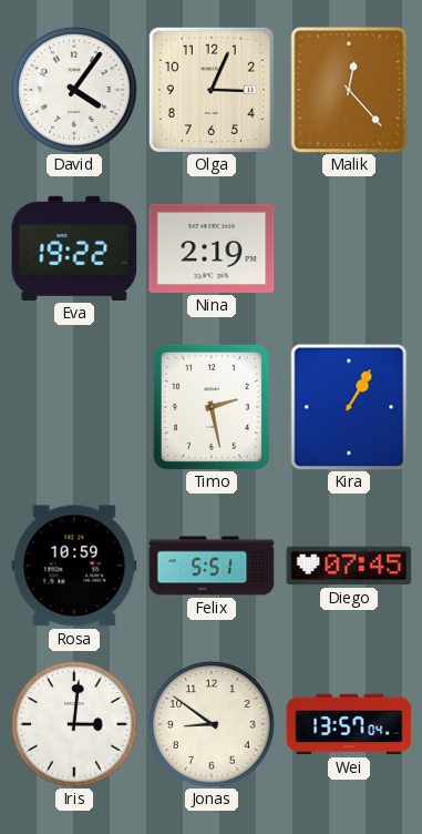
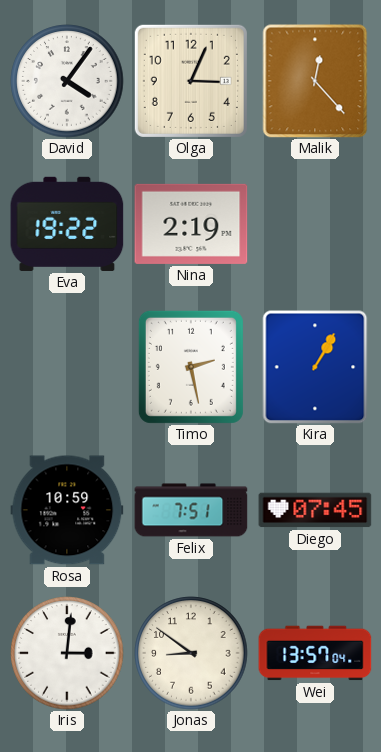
Felix: 5:51 -> 7:51
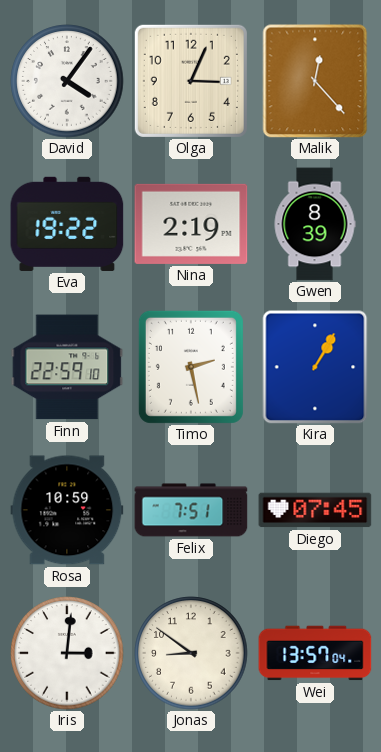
Gwen: none -> 8:39
Finn: none -> 22:59
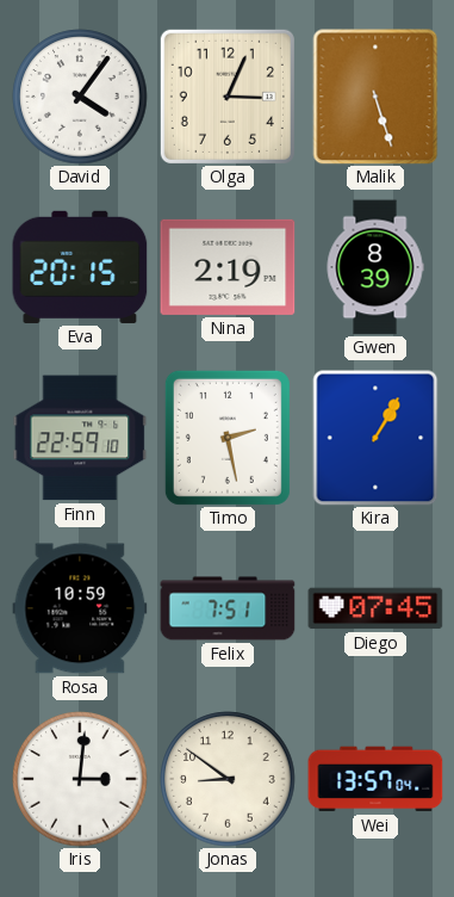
Malik: 12:23 -> 5:27
Eva: 19:22 -> 20:15
